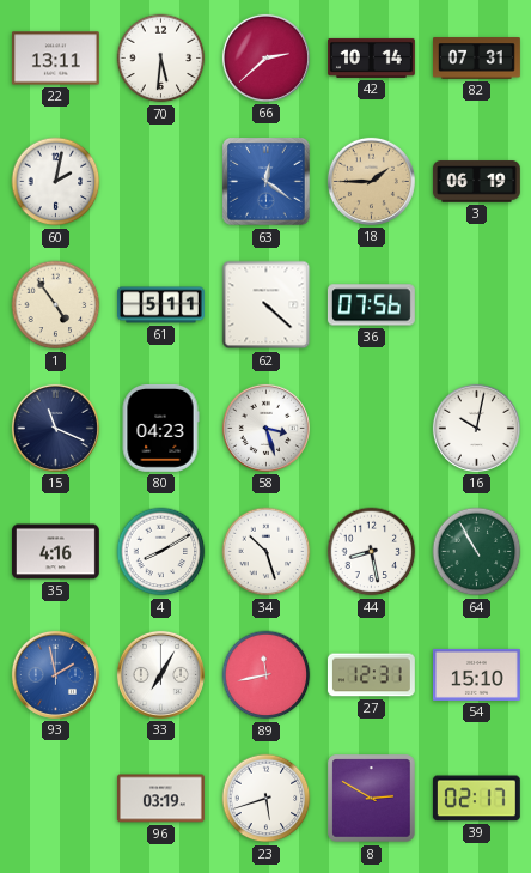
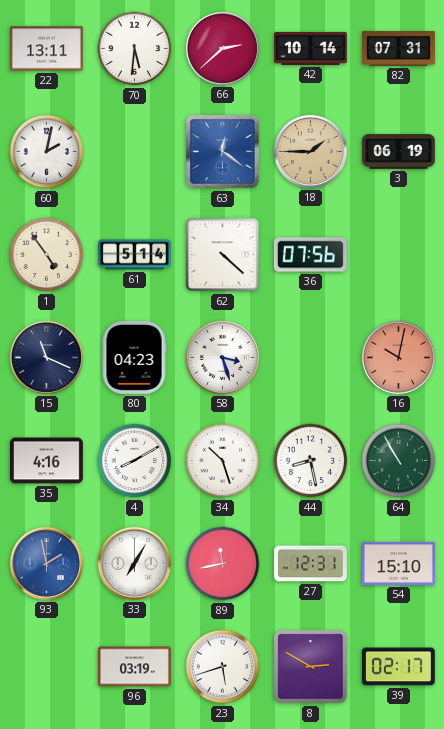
61: 5:11 -> 5:14
16 dial: white -> salmon
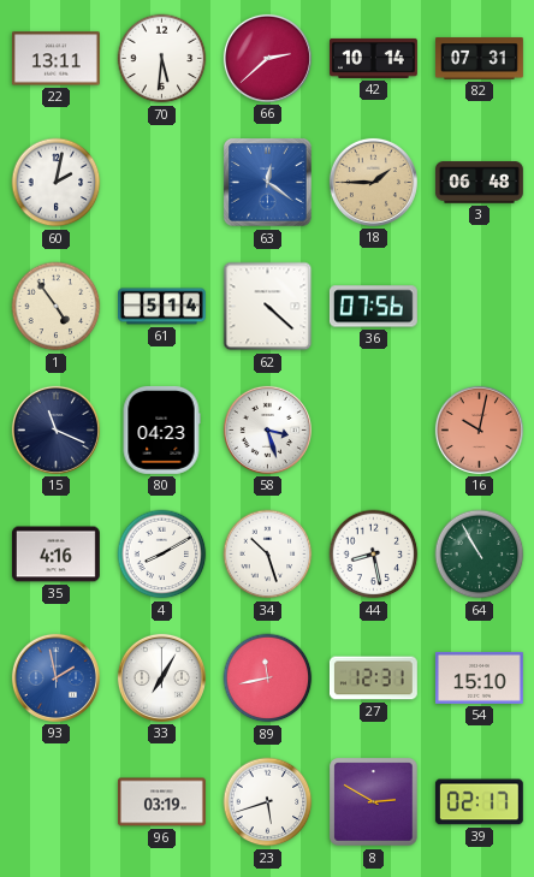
3: 06:19 -> 06:48
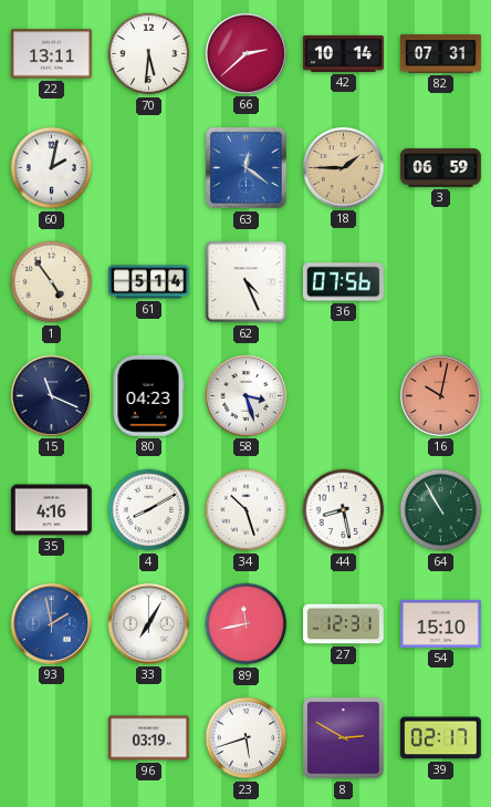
3: 06:48 -> 06:59
62: 4:22 -> 4:26
